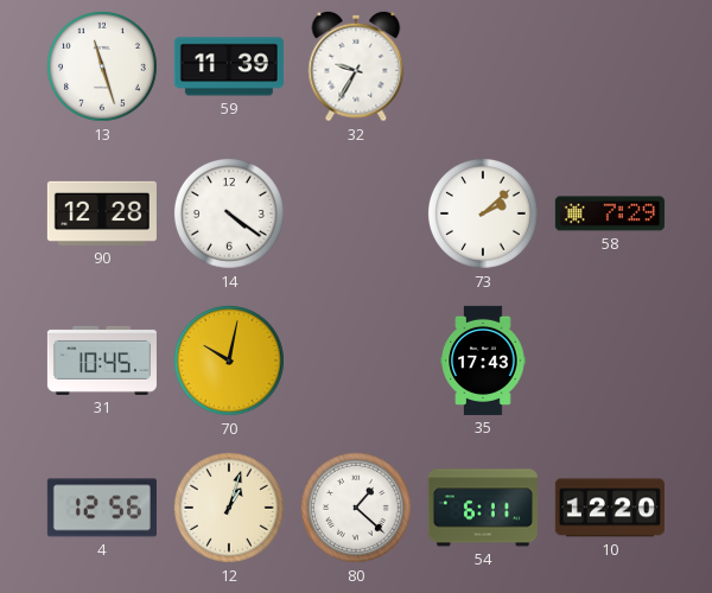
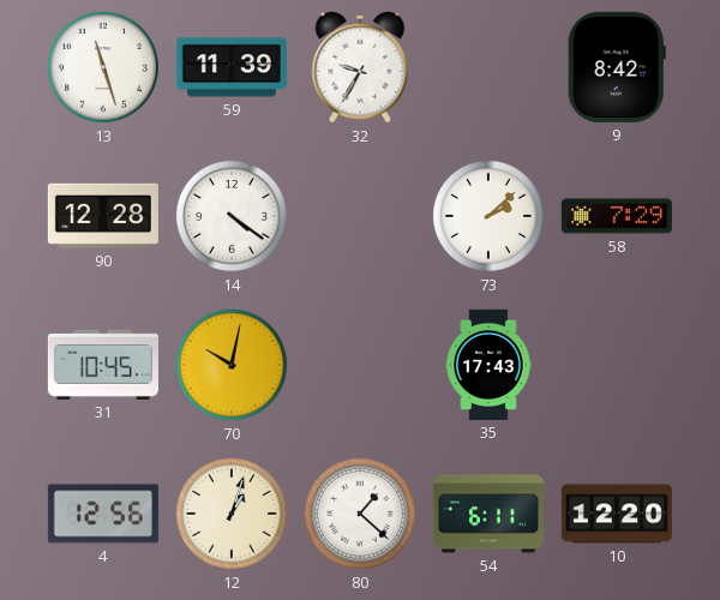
9: none -> 8:42
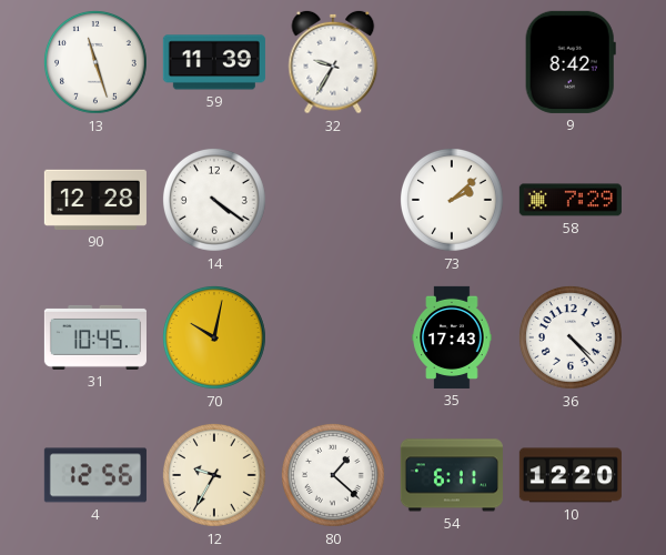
36: none -> 4:23
12: 1:03 -> 9:35
